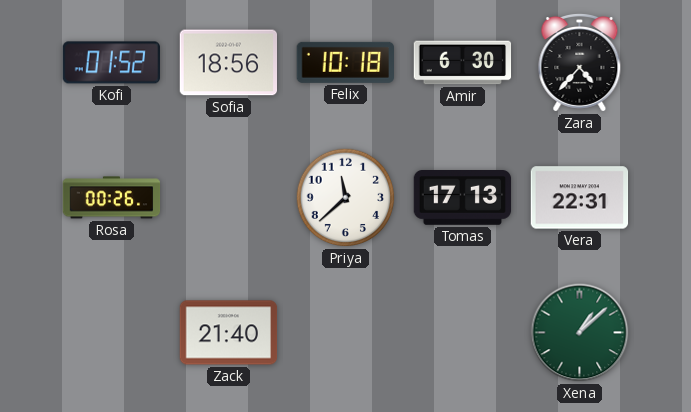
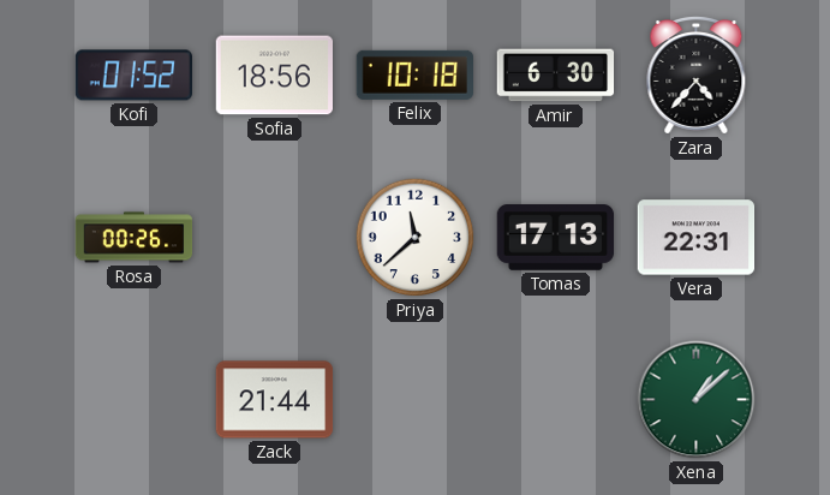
Zack: 21:40 -> 21:44
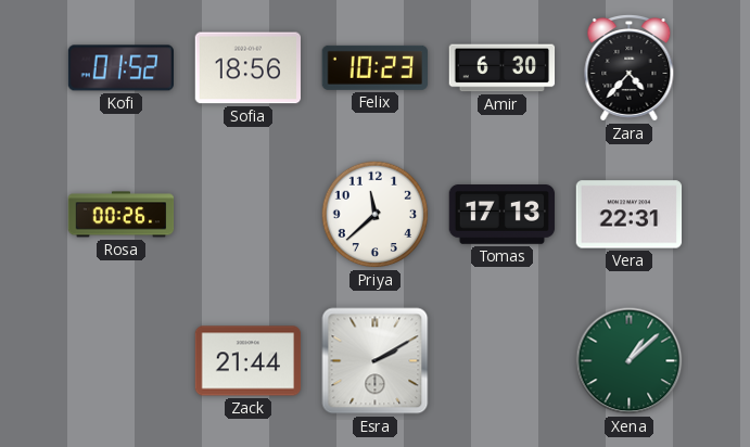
Felix: 10:18 -> 10:23
Esra: none -> 2:10
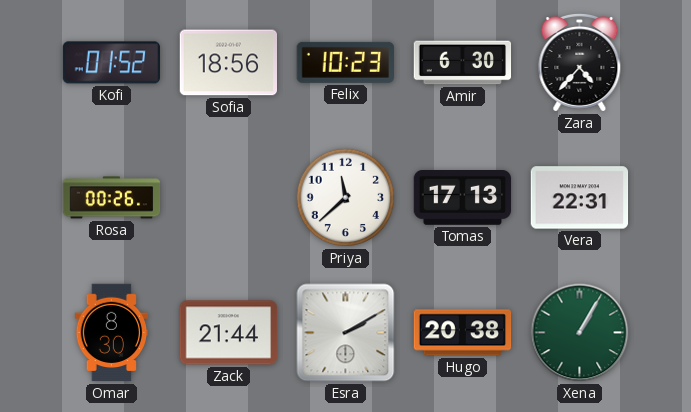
Omar: none -> 8:30
Hugo: none -> 20:38
Xena: 1:08 -> 1:05
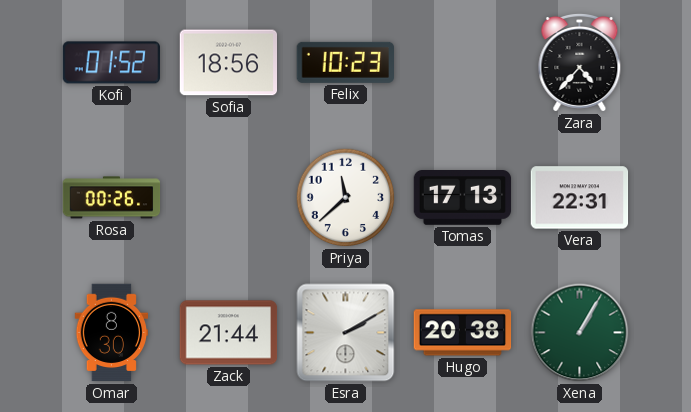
Amir: 6:30 -> none
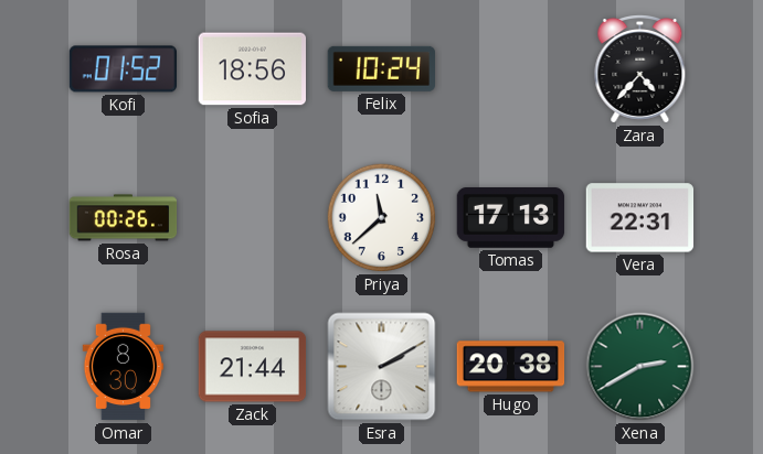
Felix: 10:23 -> 10:24
Xena: 1:05 -> 2:40
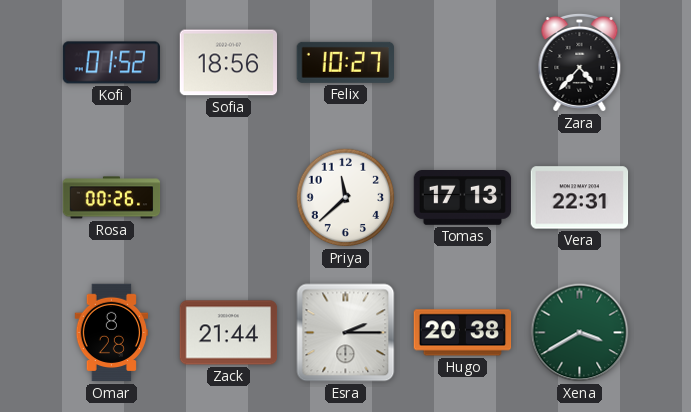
Felix: 10:24 -> 10:27
Omar: 8:30 -> 8:28
Esra: 2:10 -> 2:15
Xena: 2:40 -> 3:40
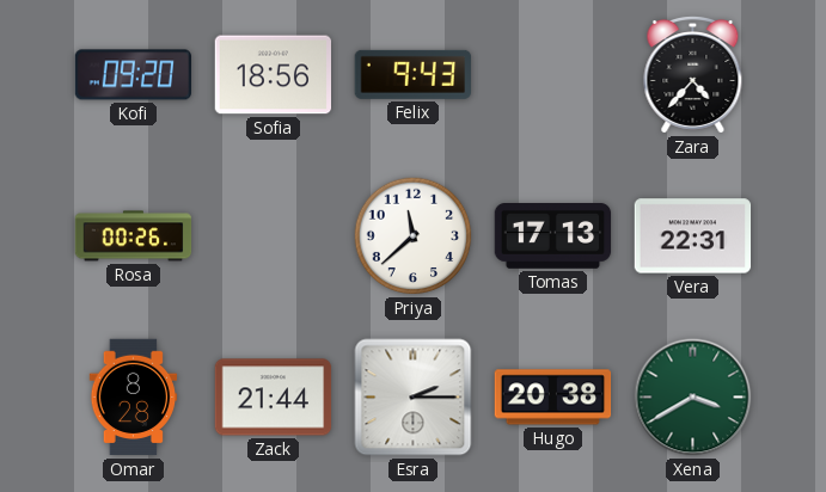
Kofi: 01:52 -> 09:20
Felix: 10:27 -> 9:43
